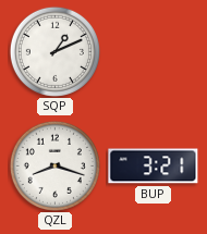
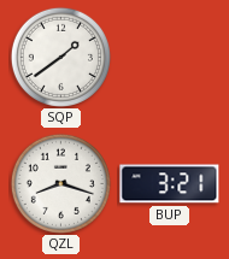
SQP: 1:11 -> 1:39
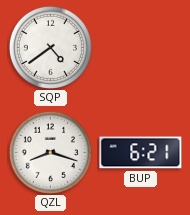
SQP: 1:39 -> 4:39
BUP: 3:21 -> 6:21
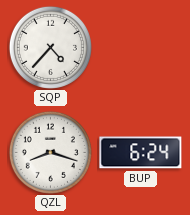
SQP: 4:39 -> 4:37
BUP: 6:21 -> 6:24
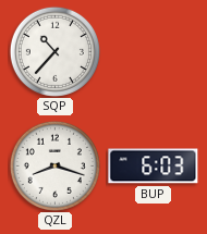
SQP: 4:37 -> 10:37
BUP: 6:24 -> 6:03
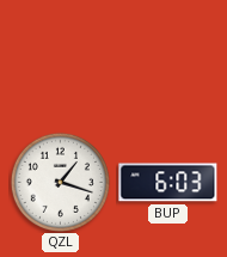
SQP: 10:37 -> none
QZL: 8:18 -> 1:18
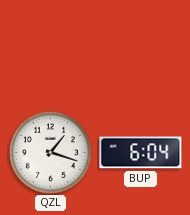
BUP: 6:03 -> 6:04
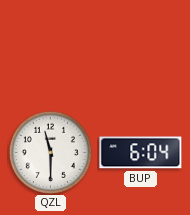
QZL: 1:18 -> 11:30
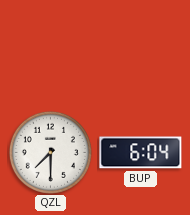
QZL: 11:30 -> 7:30
